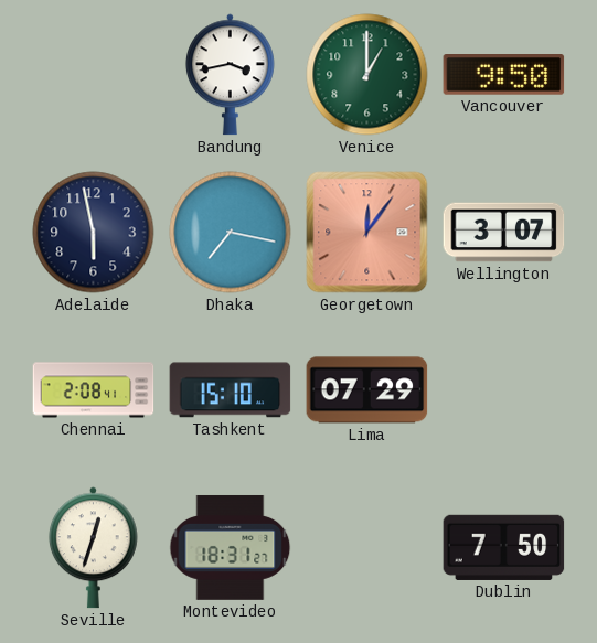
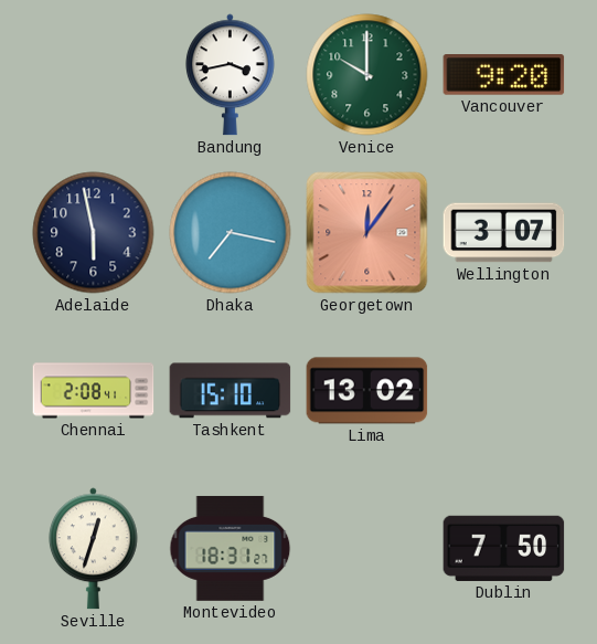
Venice: 1:00 -> 10:00
Vancouver: 9:50 -> 9:20
Lima: 07:29 -> 13:02
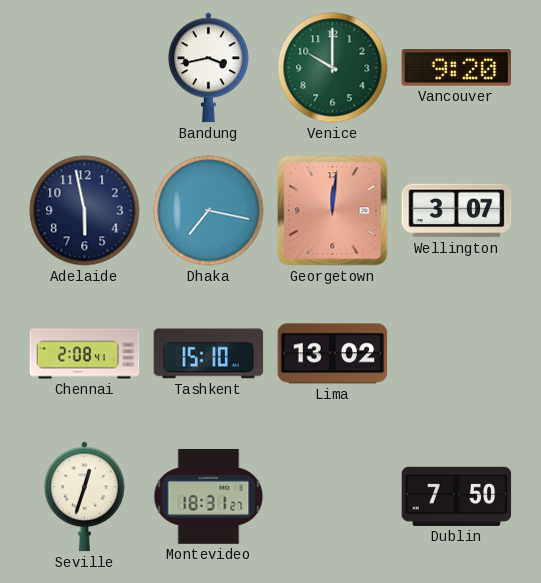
Georgetown: 12:06 -> 12:01
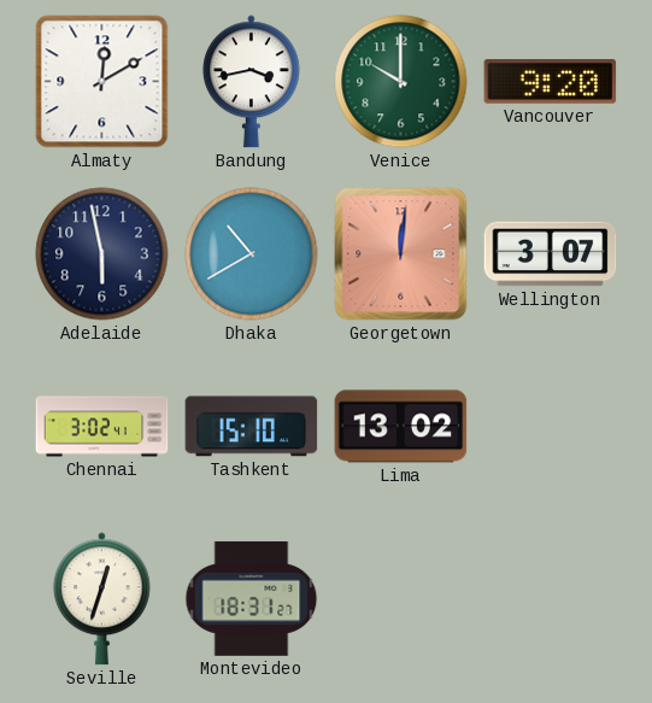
Almaty: none -> 12:10
Dhaka: 7:17 -> 10:40
Chennai: 2:08 -> 3:02
Dublin: 7:50 -> none
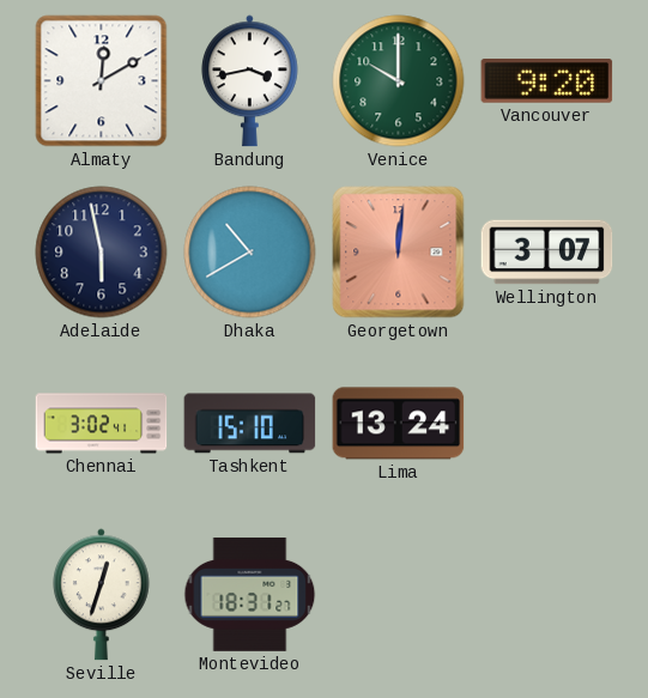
Lima: 13:02 -> 13:24
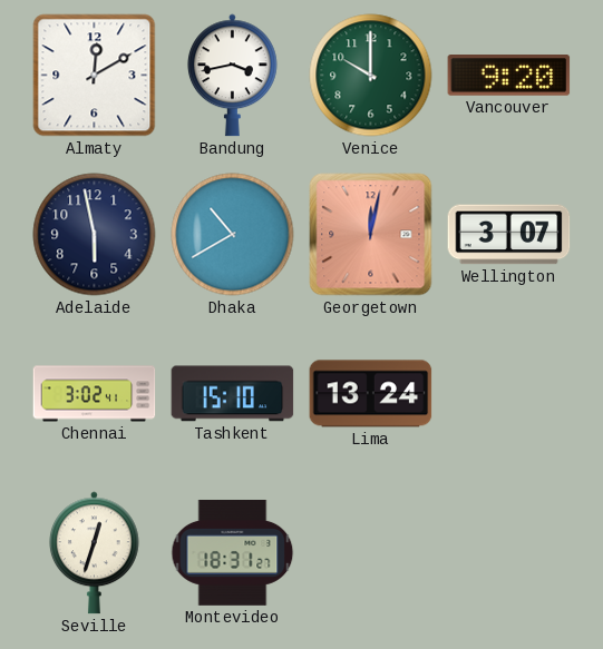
Georgetown: 12:01 -> 12:02
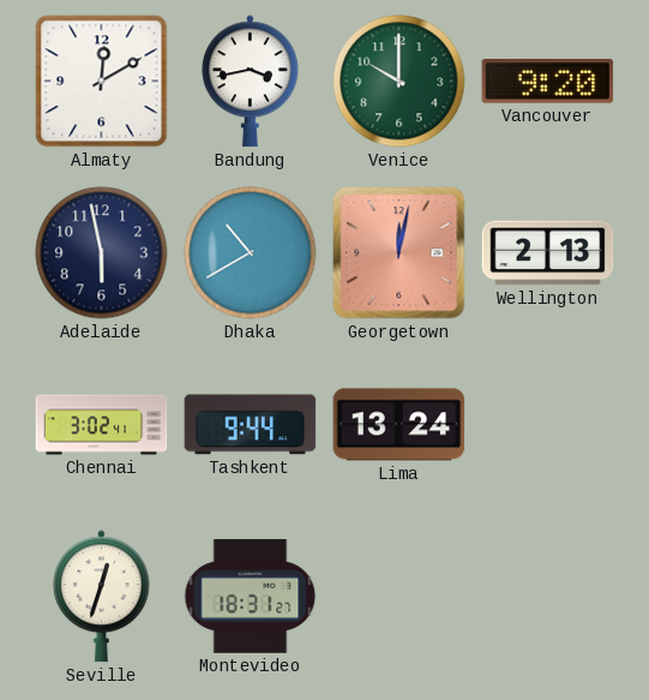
Wellington: 3:07 -> 2:13
Tashkent: 15:10 -> 9:44
